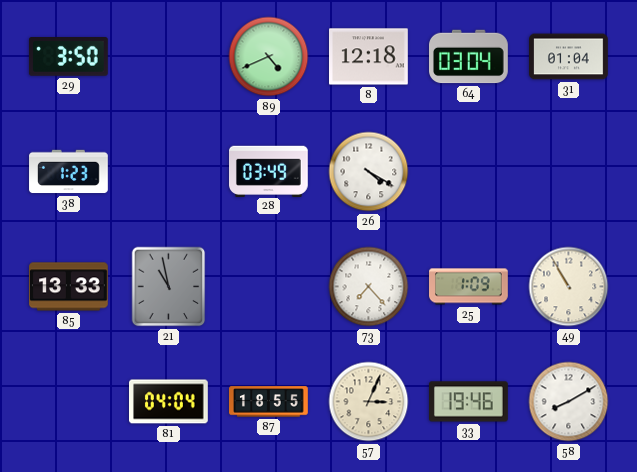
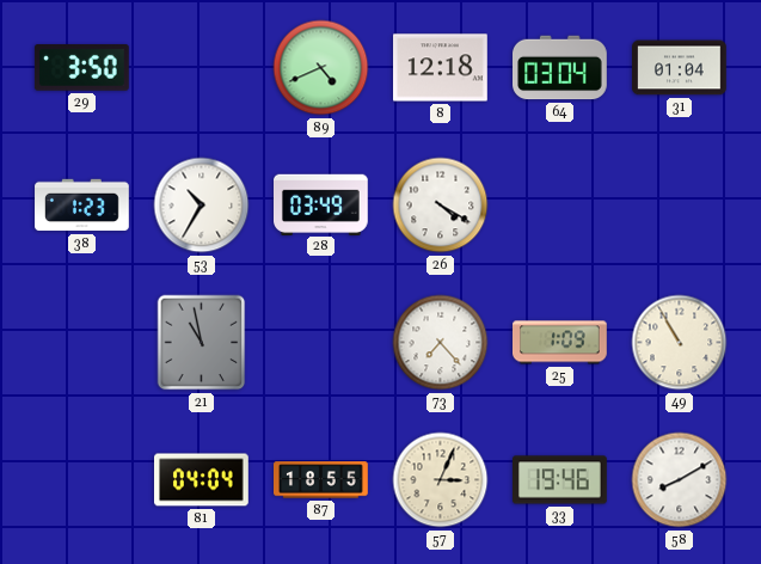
53: none -> 10:35
85: 13:33 -> none
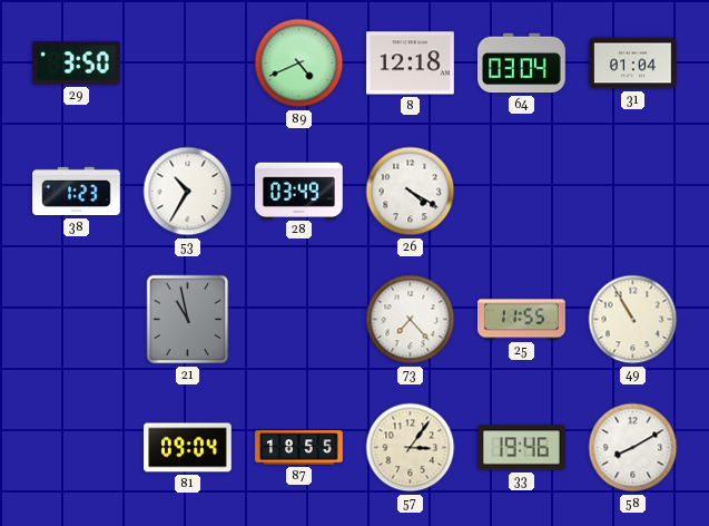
25: 1:09 -> 11:55
81: 04:04 -> 09:04
57: 3:04 -> 3:06
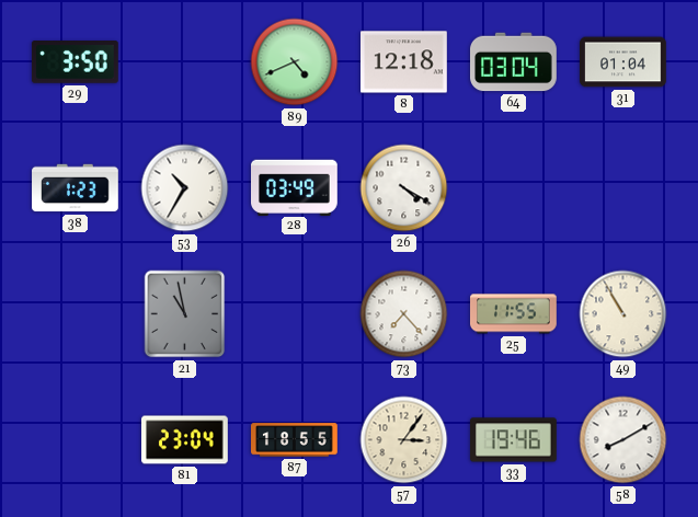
81: 09:04 -> 23:04
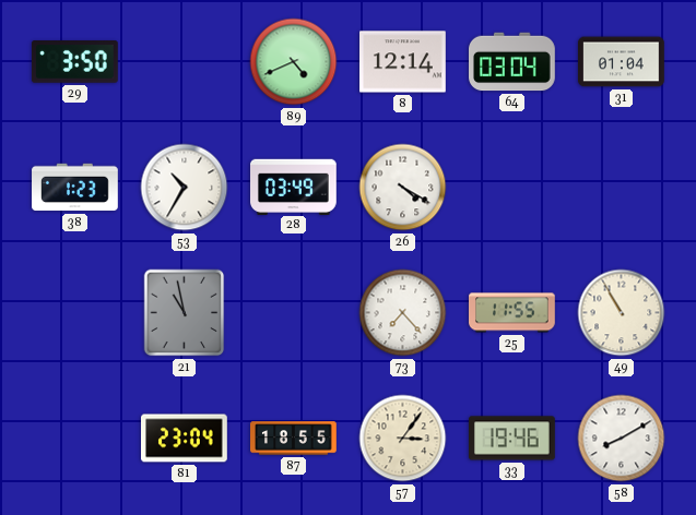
8: 12:18 -> 12:14
